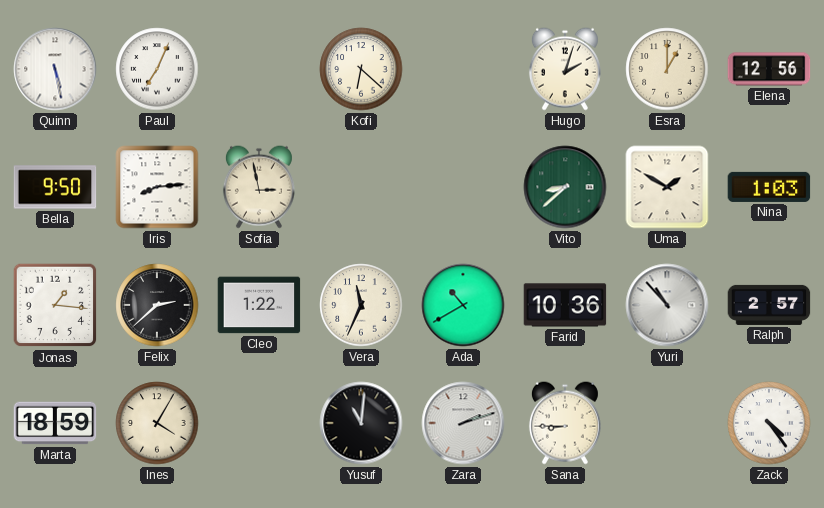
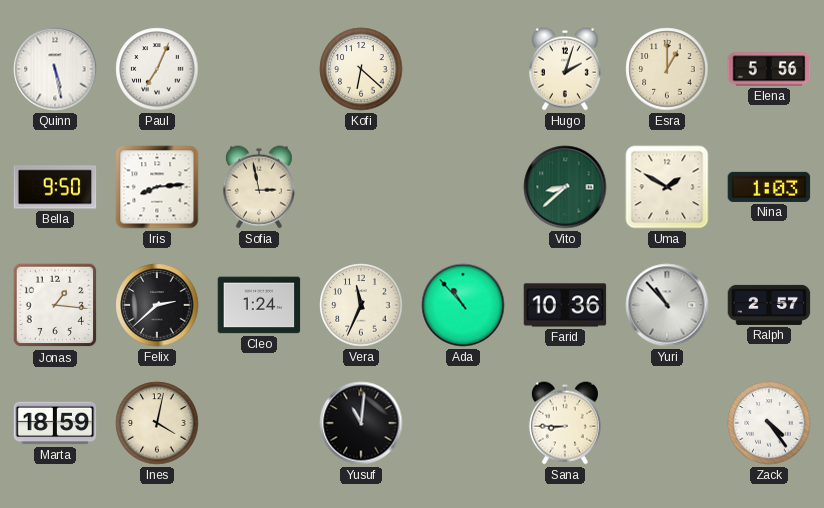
Elena: 12:56 -> 5:56
Cleo: 1:22 -> 1:24
Ada: 10:40 -> 10:53
Ines: 4:05 -> 4:02
Zara: 2:12 -> none
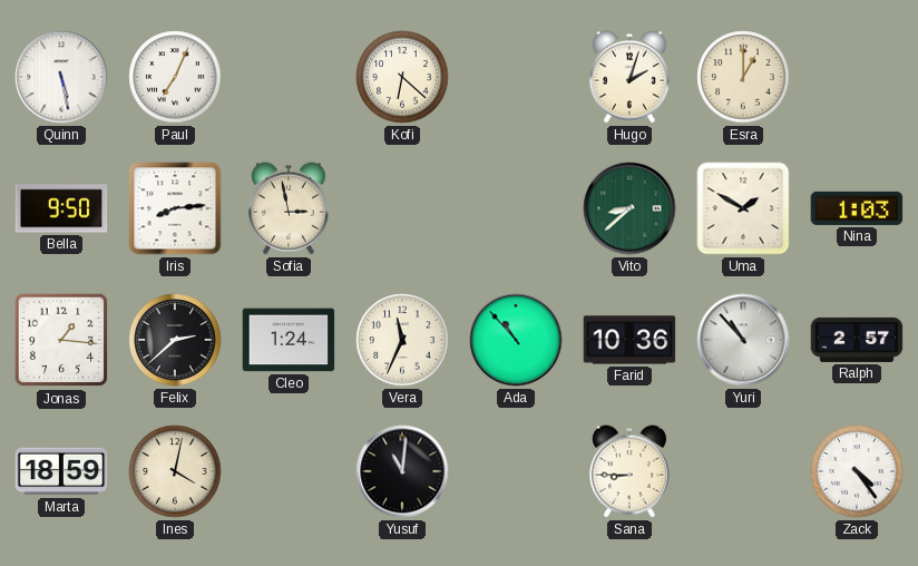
Elena: 5:56 -> none
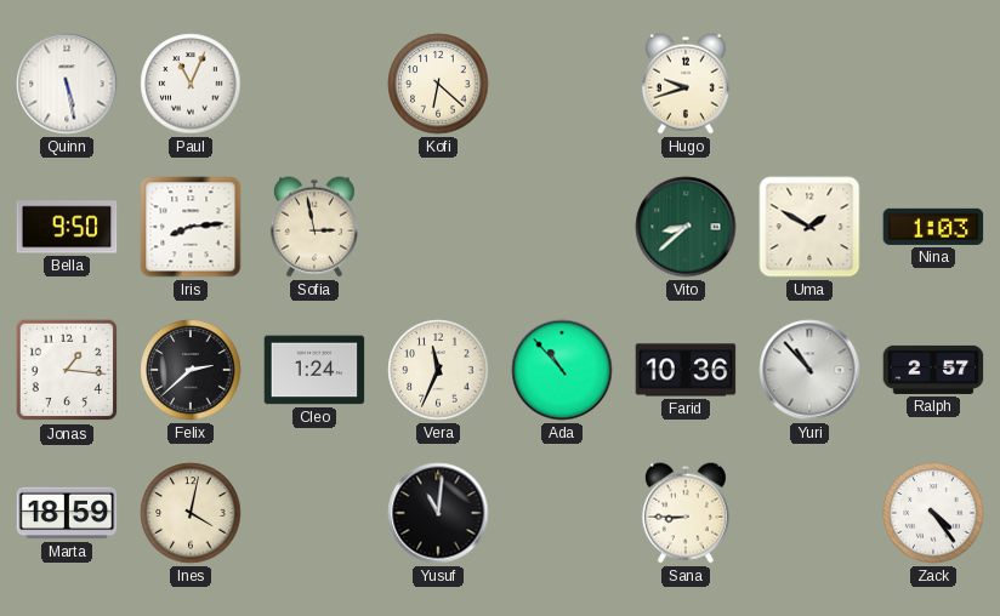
Paul: 7:04 -> 11:04
Hugo: 2:03 -> 9:42
Esra: 1:00 -> none
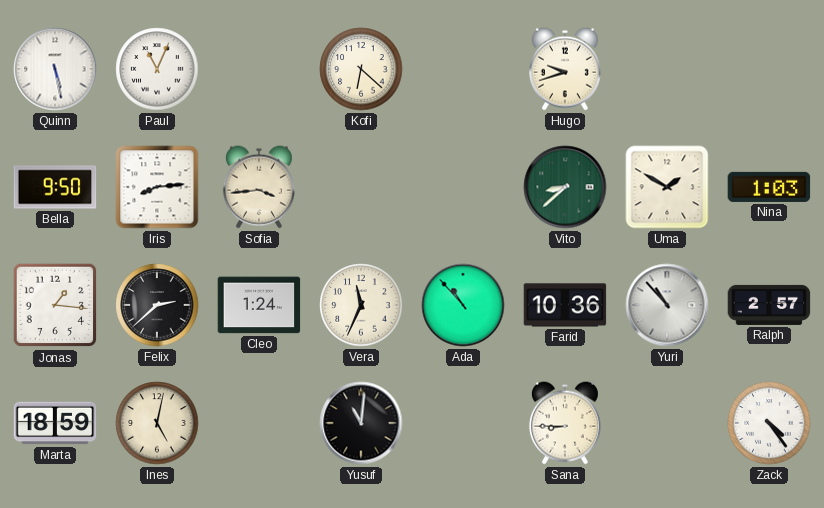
Sofia: 2:58 -> 3:44
Ines: 4:02 -> 5:02
